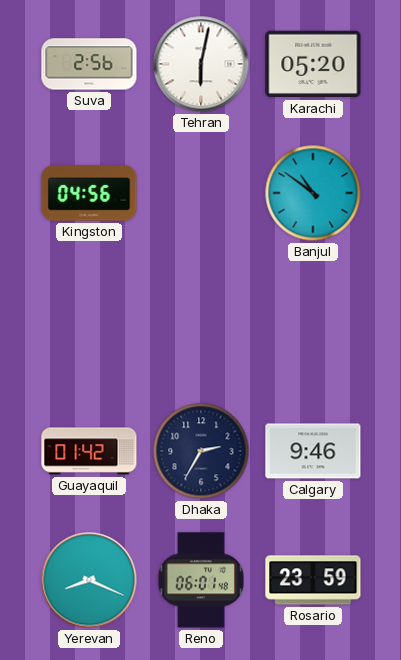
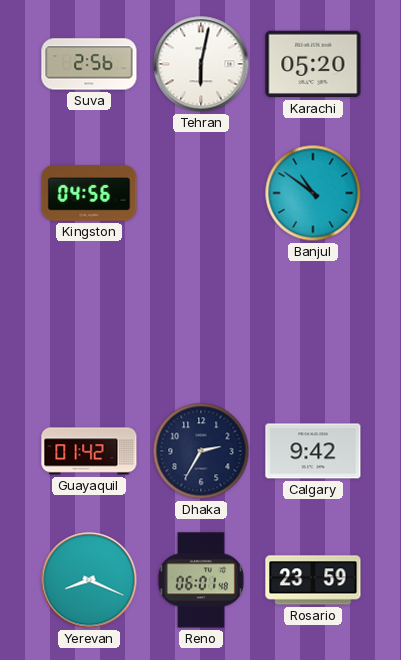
Calgary: 9:46 -> 9:42
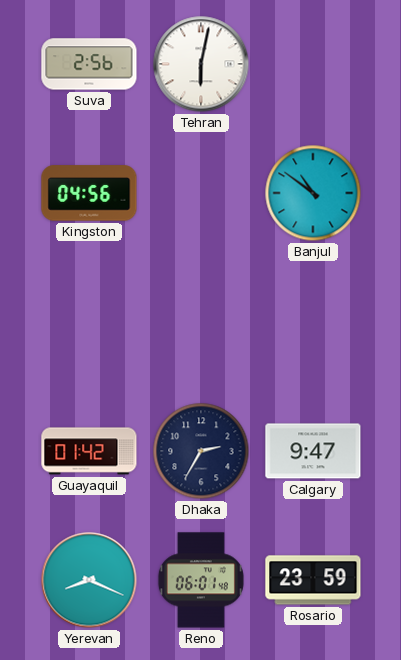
Karachi: 05:20 -> none
Calgary: 9:42 -> 9:47
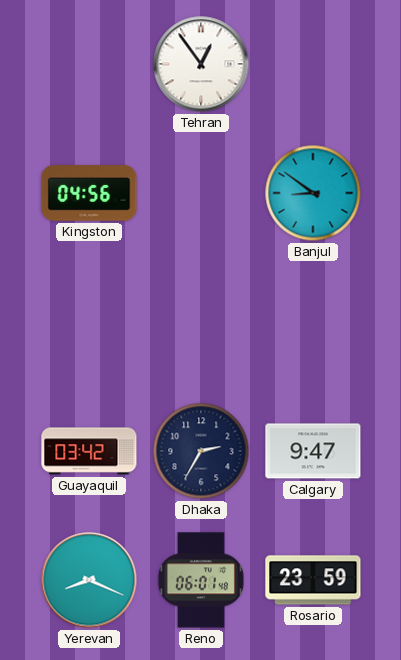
Suva: 2:56 -> none
Tehran: 6:02 -> 12:54
Banjul: 10:51 -> 8:51
Guayaquil: 01:42 -> 03:42
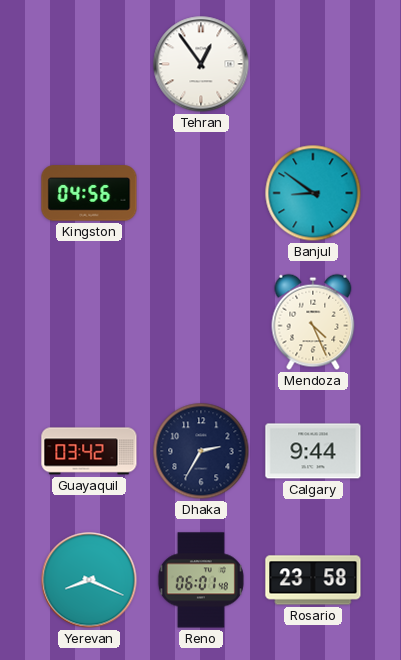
Mendoza: none -> 4:26
Calgary: 9:47 -> 9:44
Rosario: 23:59 -> 23:58
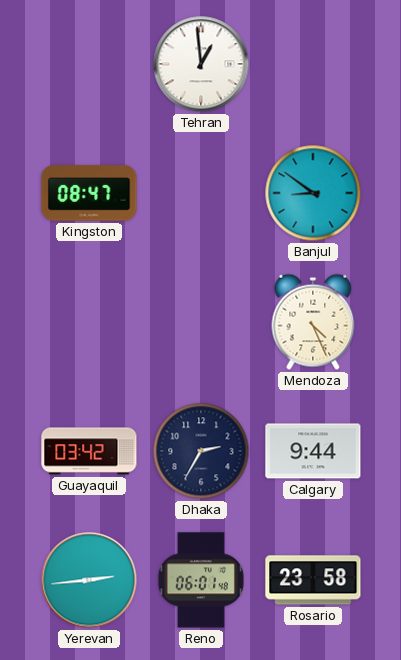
Tehran: 12:54 -> 12:59
Kingston: 04:56 -> 08:47
Yerevan: 8:19 -> 2:44
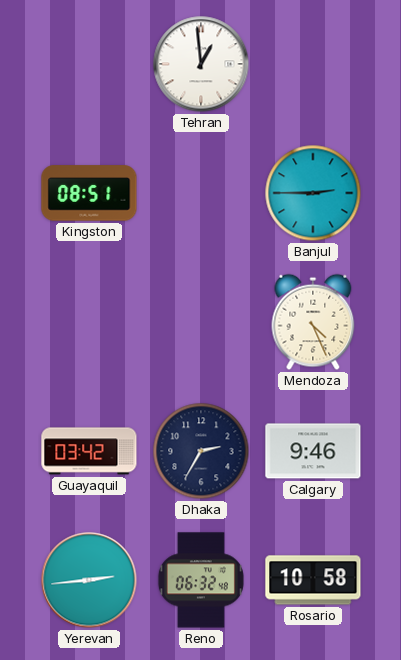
Kingston: 08:47 -> 08:51
Banjul: 8:51 -> 2:45
Calgary: 9:44 -> 9:46
Reno: 06:01 -> 06:32
Rosario: 23:58 -> 10:58
